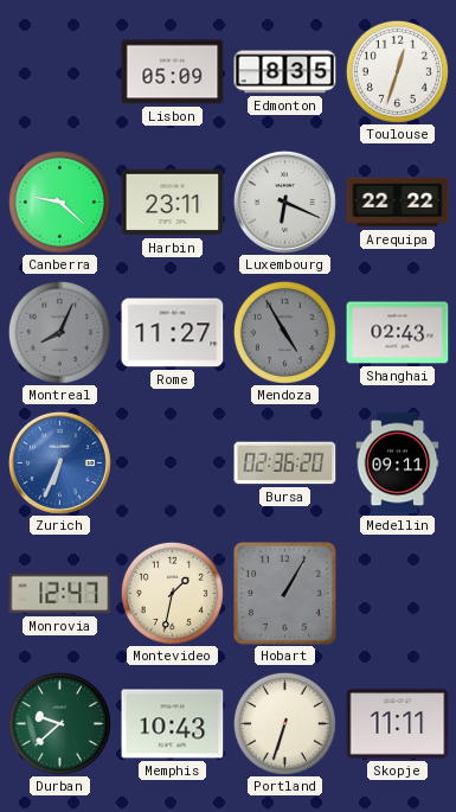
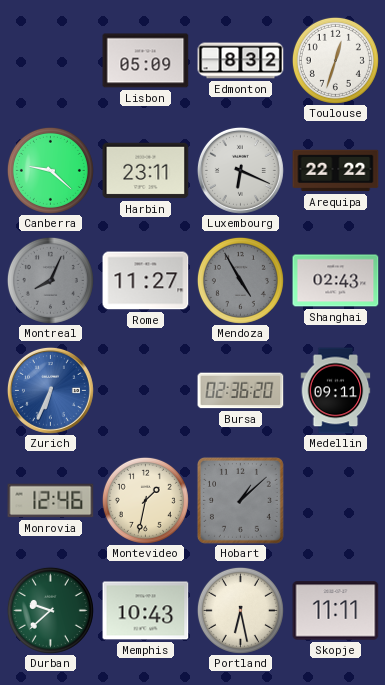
Edmonton: 8:35 -> 8:32
Monrovia: 12:47 -> 12:46
Hobart: 1:05 -> 1:08
Portland: 6:33 -> 6:28
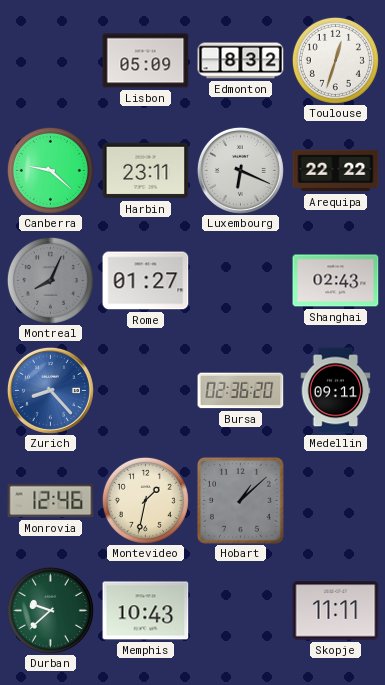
Rome: 11:27 -> 01:27
Mendoza: 4:55 -> none
Zurich: 6:34 -> 8:23
Portland: 6:28 -> none
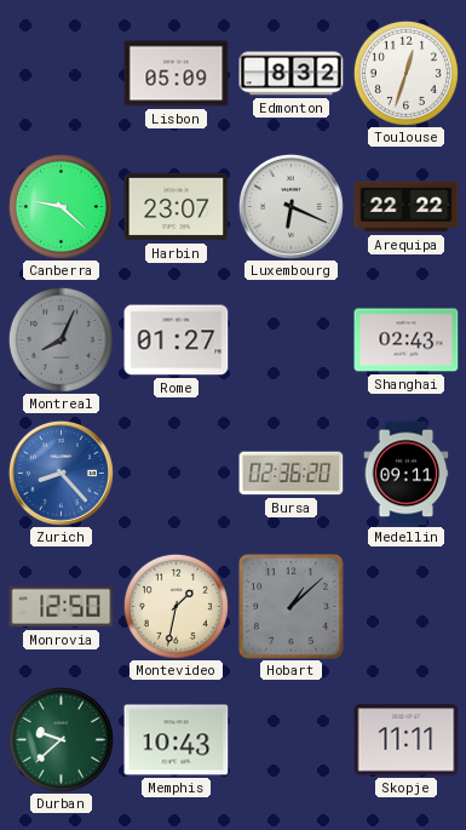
Harbin: 23:11 -> 23:07
Monrovia: 12:46 -> 12:50
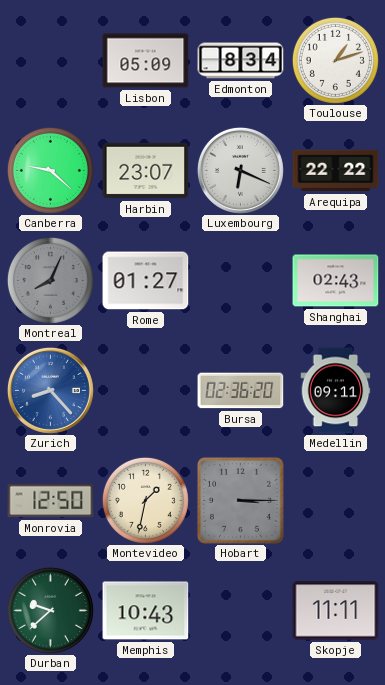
Edmonton: 8:32 -> 8:34
Toulouse: 12:33 -> 1:12
Hobart: 1:08 -> 3:15
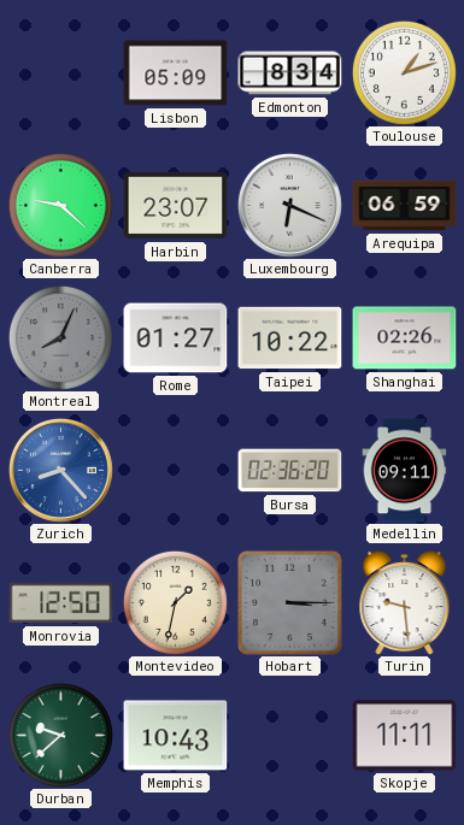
Arequipa: 22:22 -> 06:59
Taipei: none -> 10:22
Shanghai: 02:43 -> 02:26
Turin: none -> 9:29
